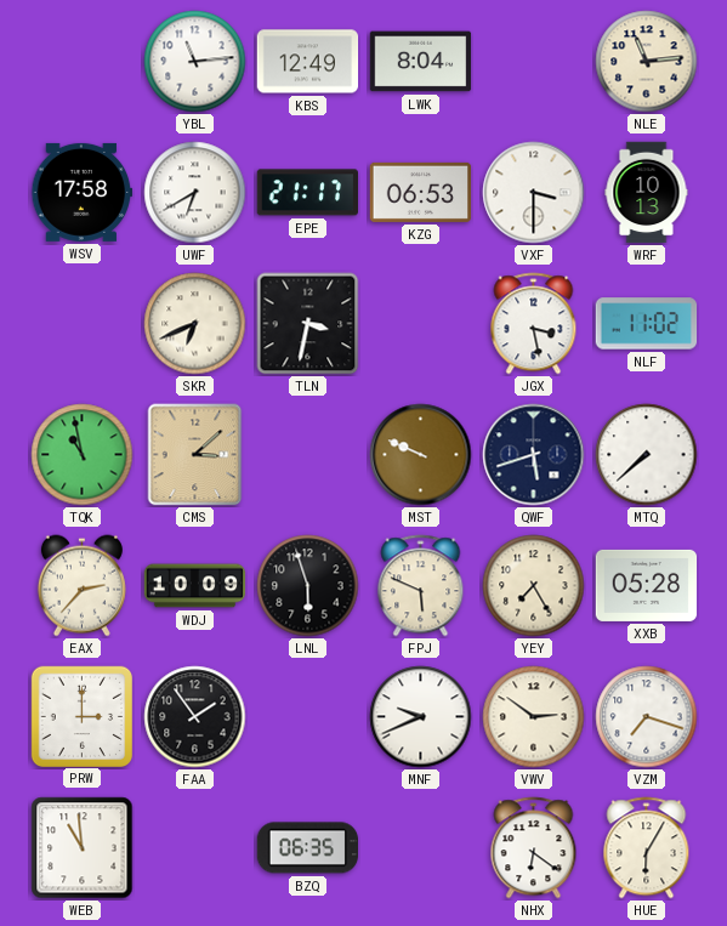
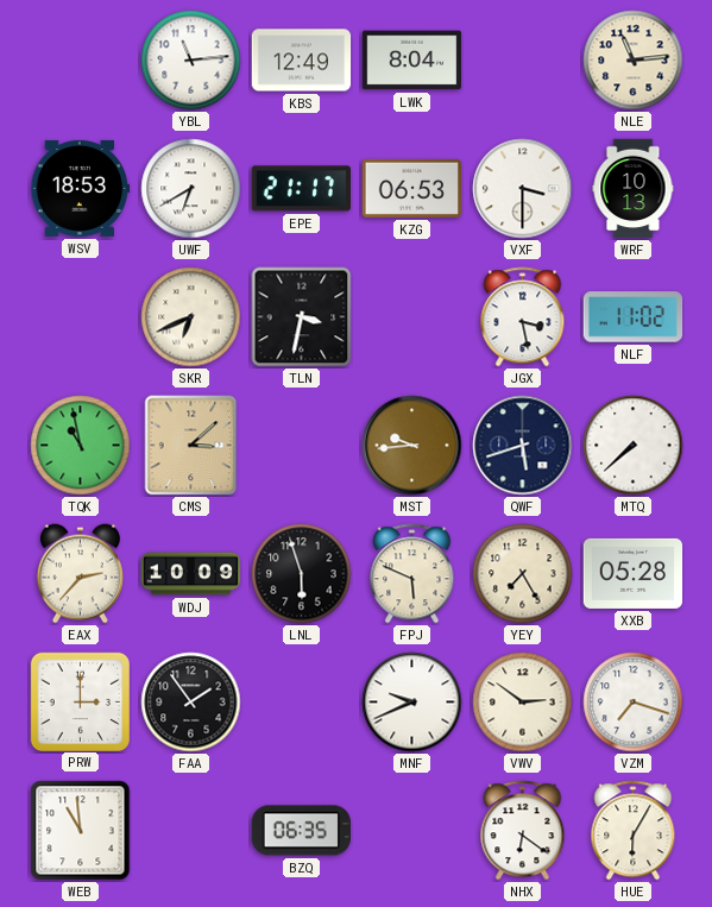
WSV: 17:58 -> 18:53
MST: 9:49 -> 9:44
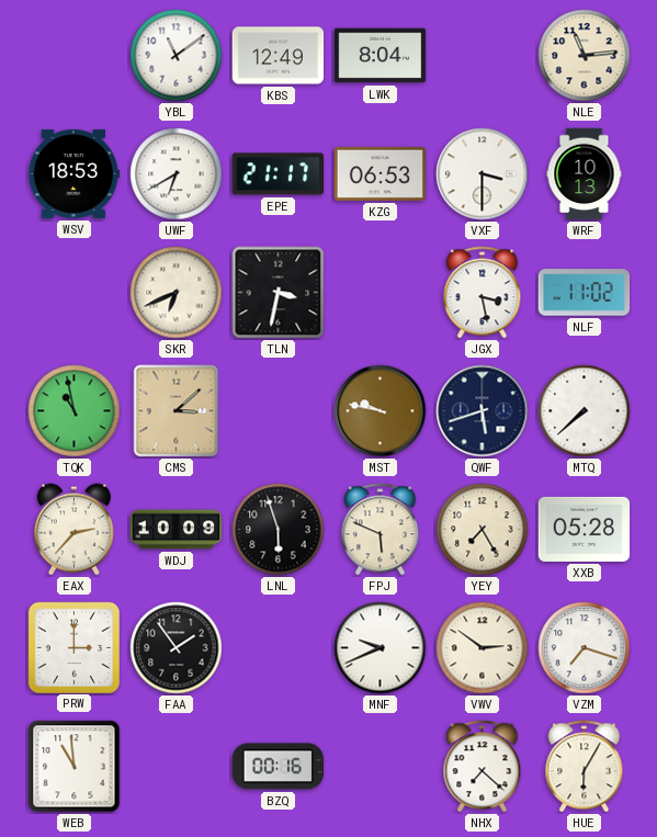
YBL: 11:14 -> 11:09
MST: 9:44 -> 9:47
BZQ: 06:35 -> 00:16
NHX: 6:21 -> 7:22
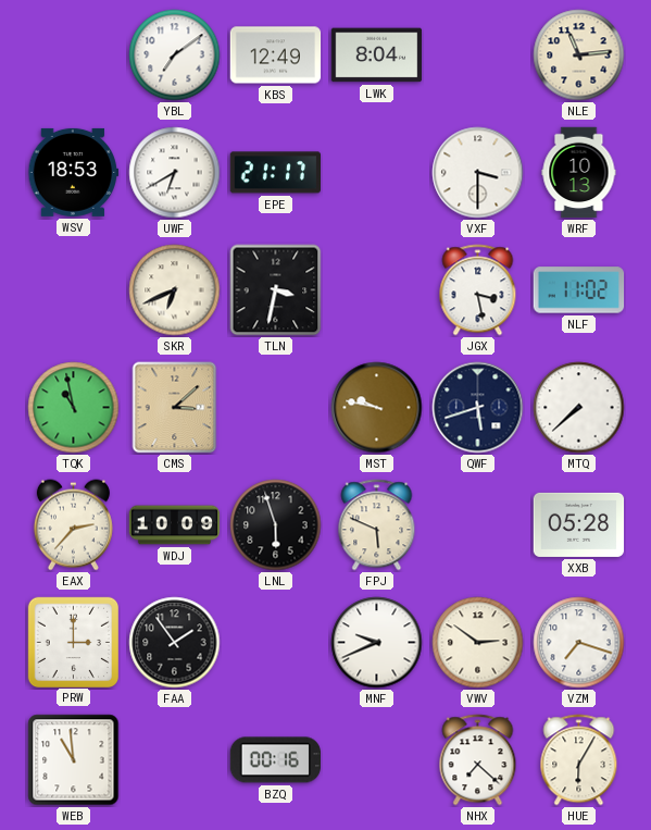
YBL: 11:09 -> 7:09
KZG: 06:53 -> none
YEY: 7:25 -> none
